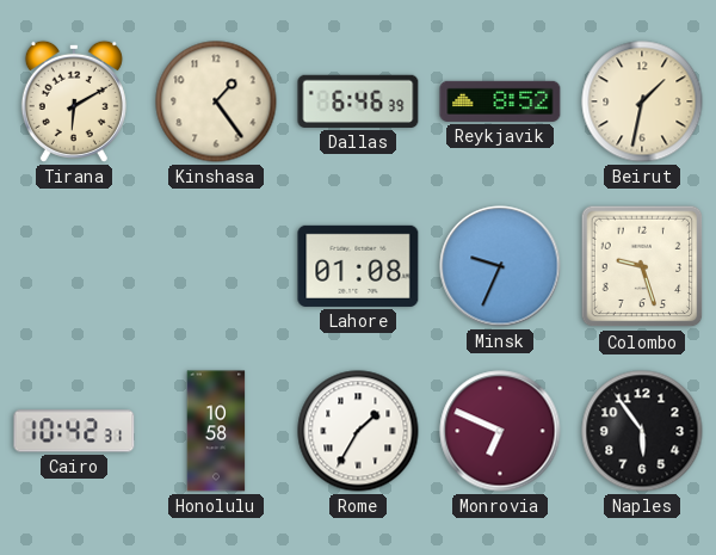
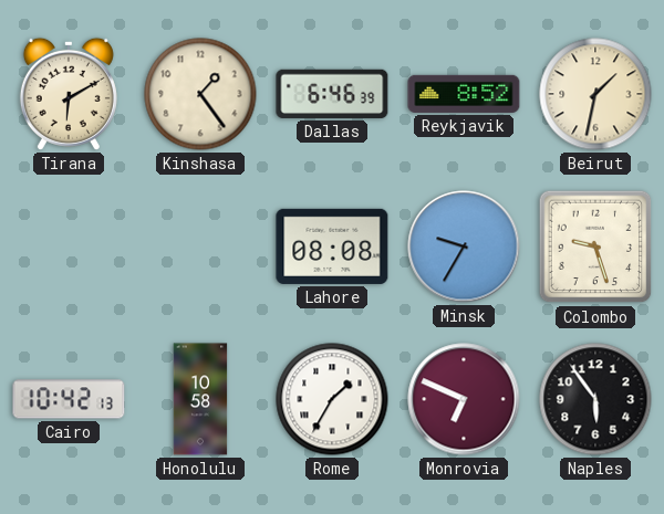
Lahore: 01:08 -> 08:08
Minsk: 9:34 -> 9:35
Cairo: 10:42:31 -> 10:42:13
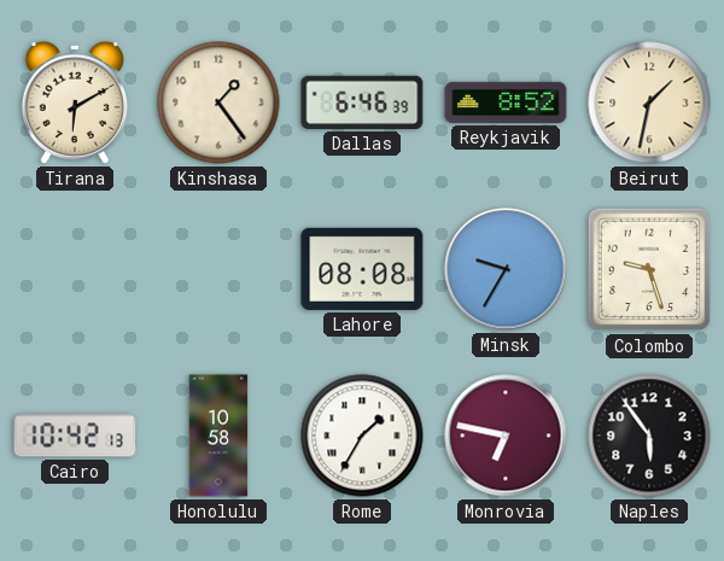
Monrovia: 6:49 -> 6:47
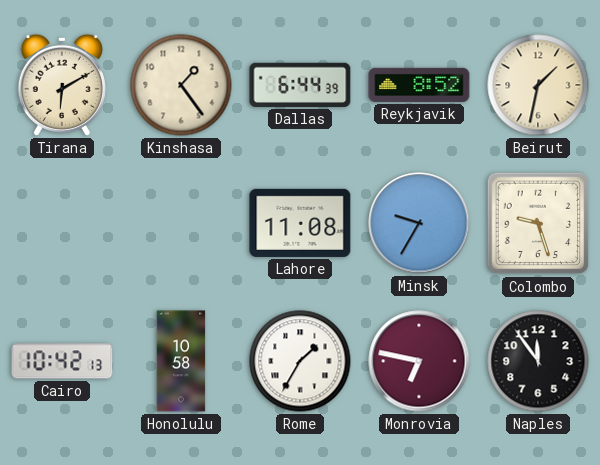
Dallas: 6:46 -> 6:44
Lahore: 08:08 -> 11:08
Naples: 5:54 -> 11:54
